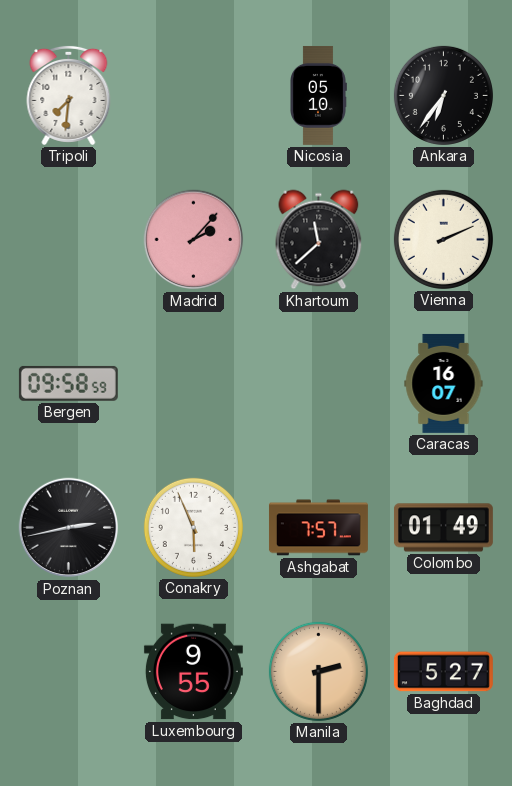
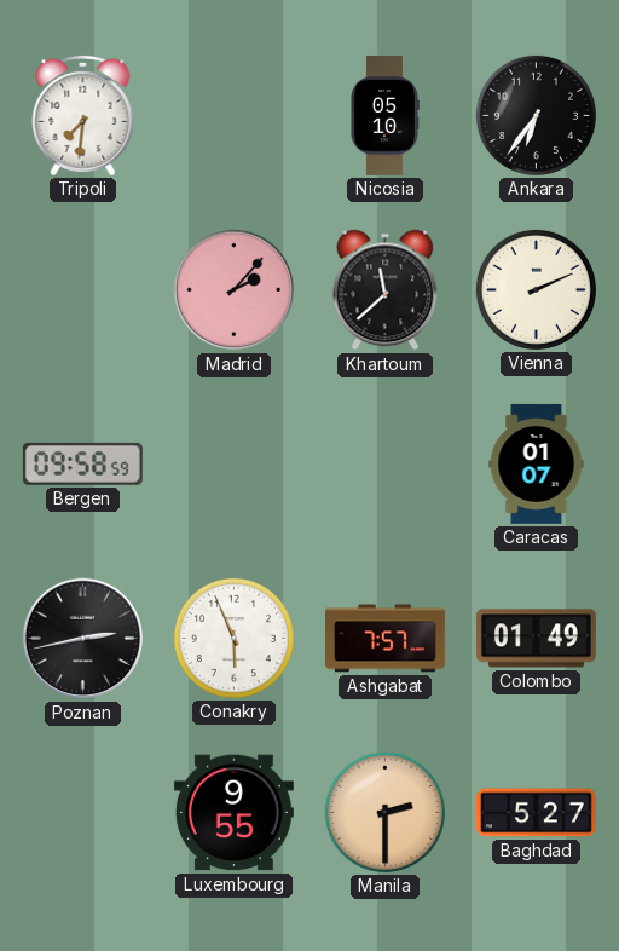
Caracas: 16:07 -> 01:07
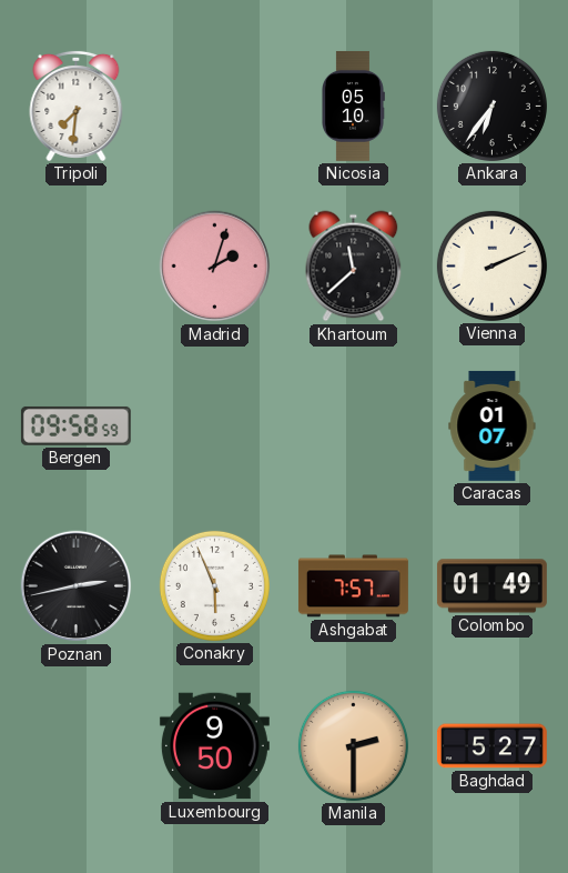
Madrid: 2:07 -> 2:03
Luxembourg: 9:55 -> 9:50
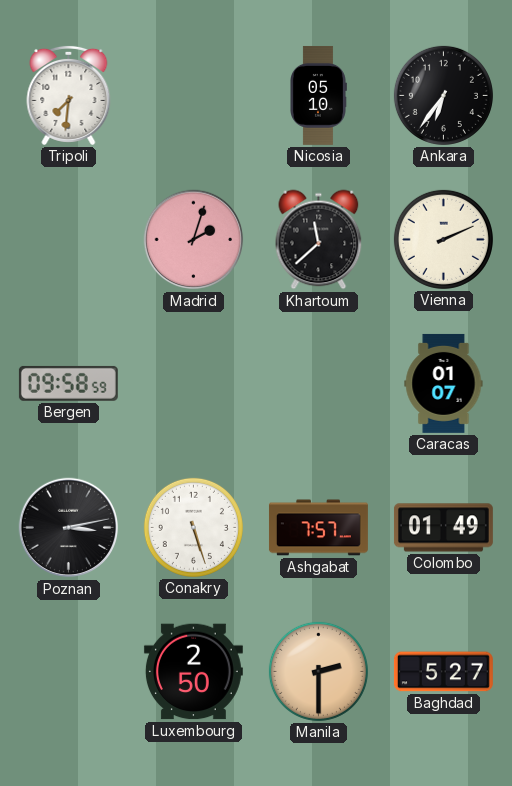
Poznan: 2:43 -> 3:13
Conakry: 5:56 -> 5:27
Luxembourg: 9:50 -> 2:50
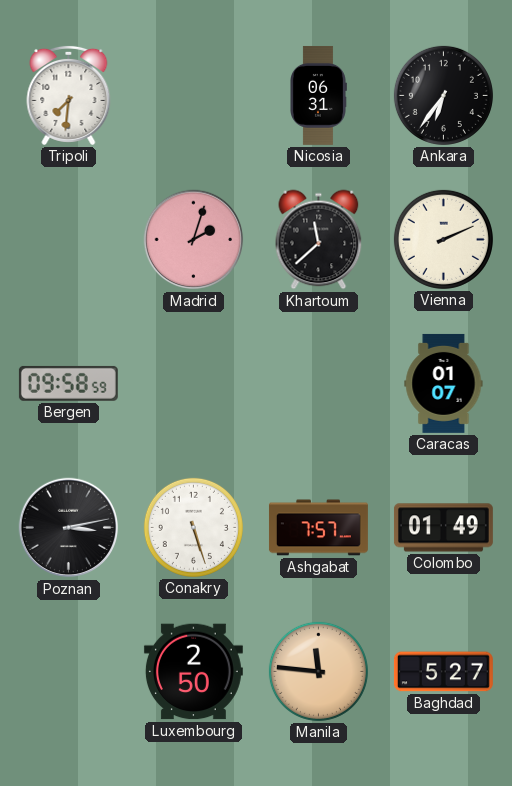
Nicosia: 05:10 -> 06:31
Manila: 2:30 -> 11:46
